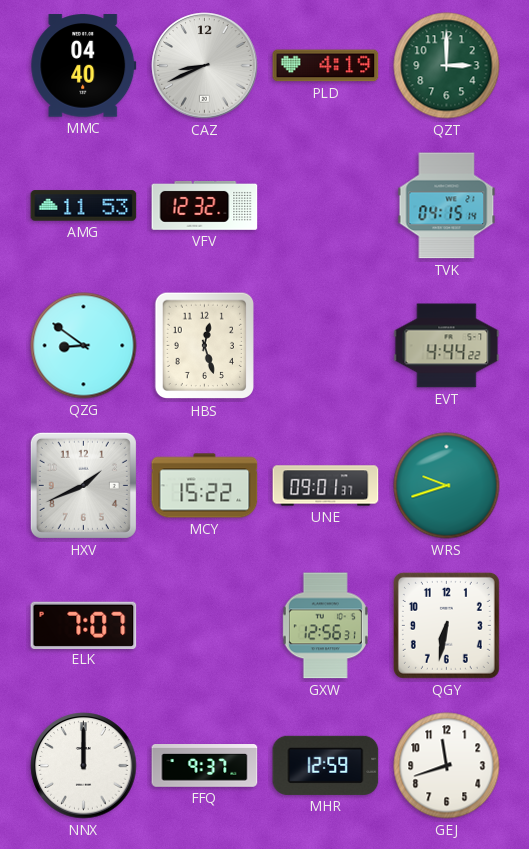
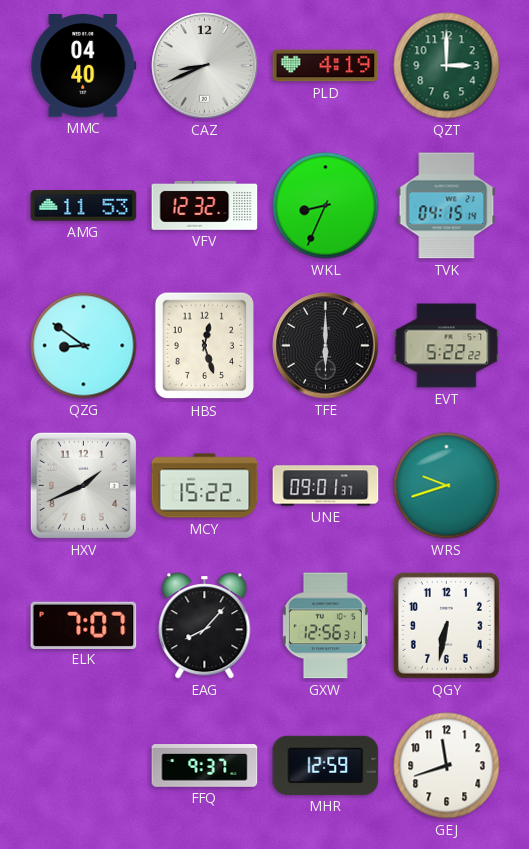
WKL: none -> 8:34
TFE: none -> 6:00
EVT: 4:44 -> 5:22
EAG: none -> 8:07
NNX: 12:00 -> none
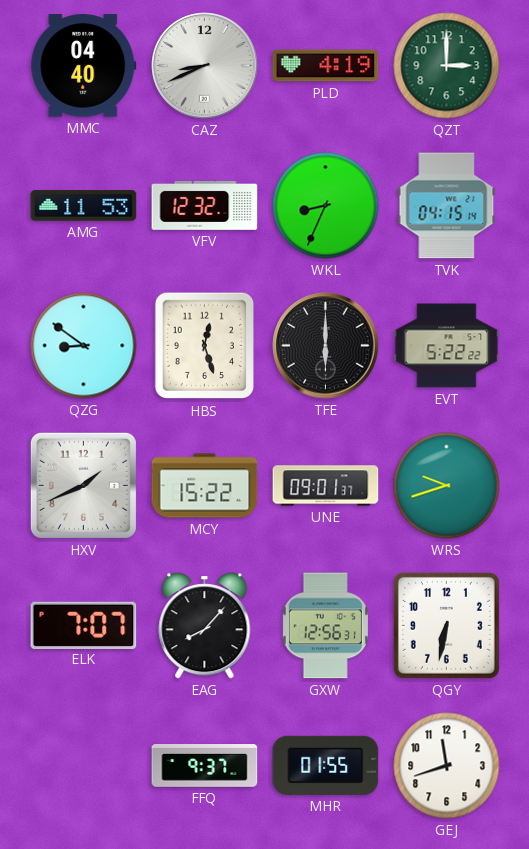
MHR: 12:59 -> 01:55
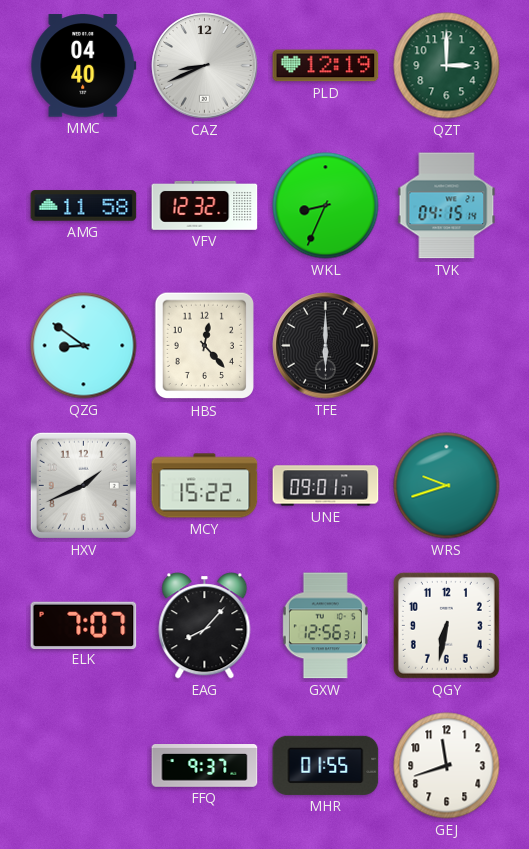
PLD: 4:19 -> 12:19
AMG: 11:53 -> 11:58
HBS: 12:27 -> 12:23
EVT: 5:22 -> none
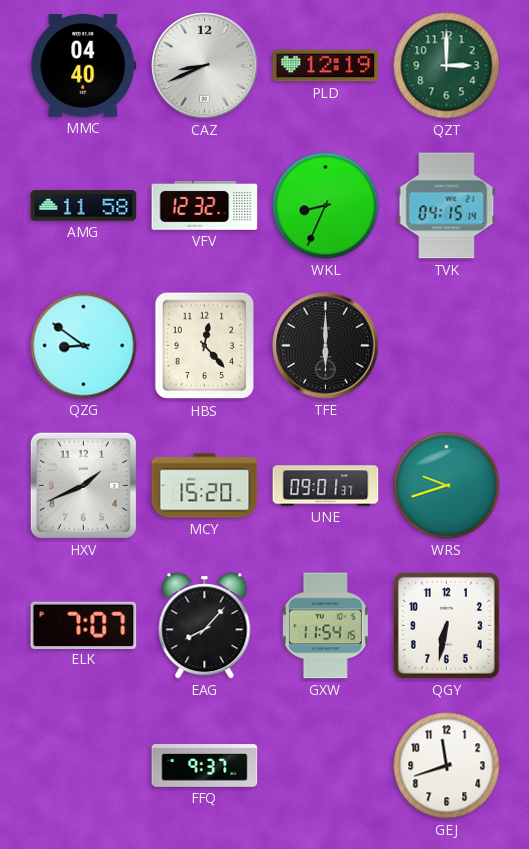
MCY: 15:22 -> 15:20
GXW: 12:56 -> 11:54
MHR: 01:55 -> none
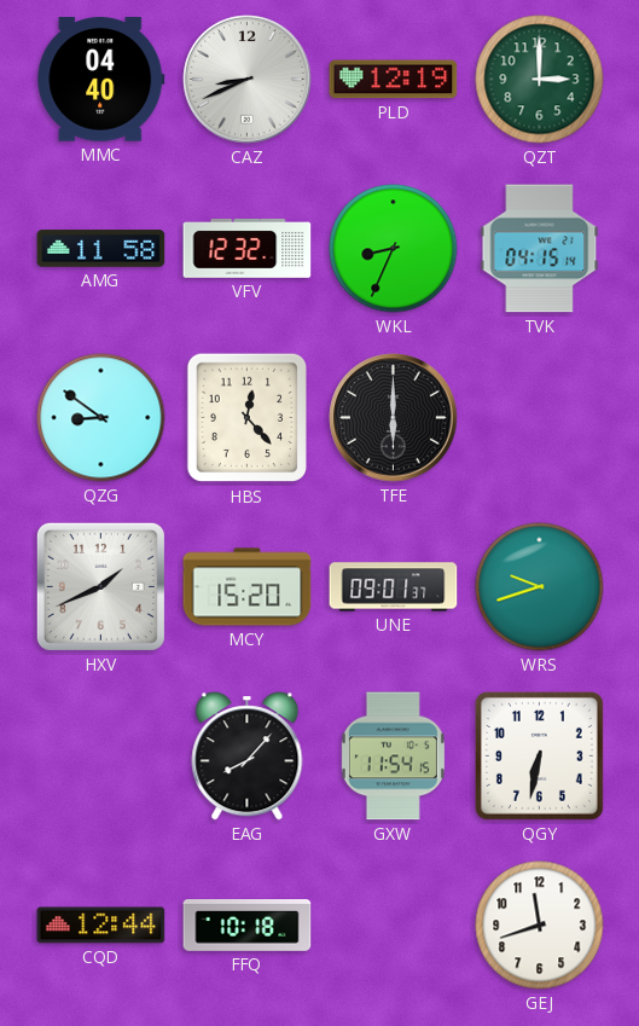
ELK: 7:07 -> none
CQD: none -> 12:44
FFQ: 9:37 -> 10:18
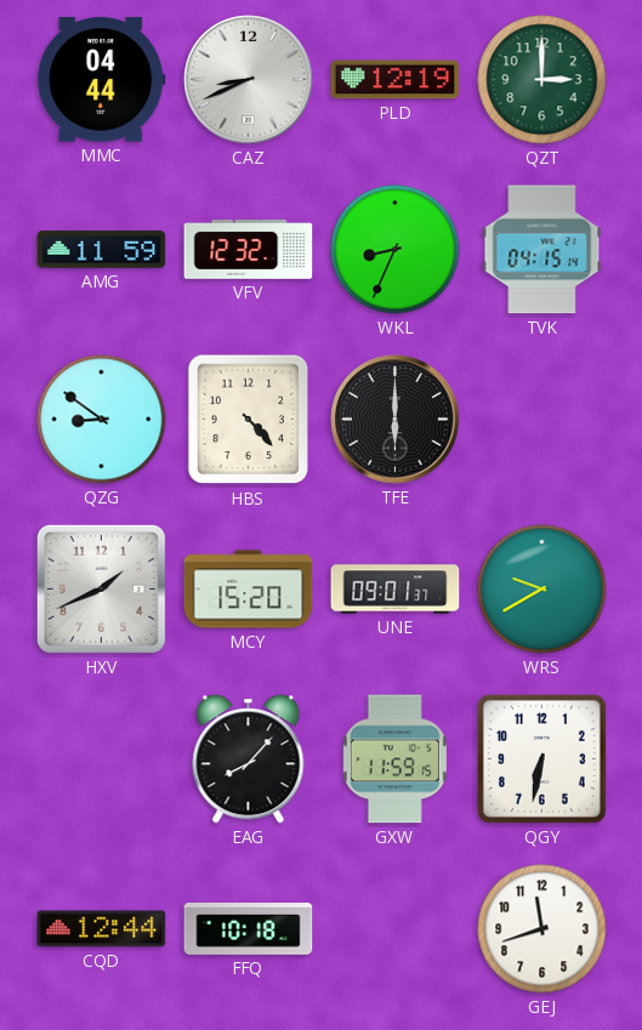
MMC: 04:40 -> 04:44
AMG: 11:58 -> 11:59
HBS: 12:23 -> 4:23
WRS: 9:42 -> 9:40
GXW: 11:54 -> 11:59
